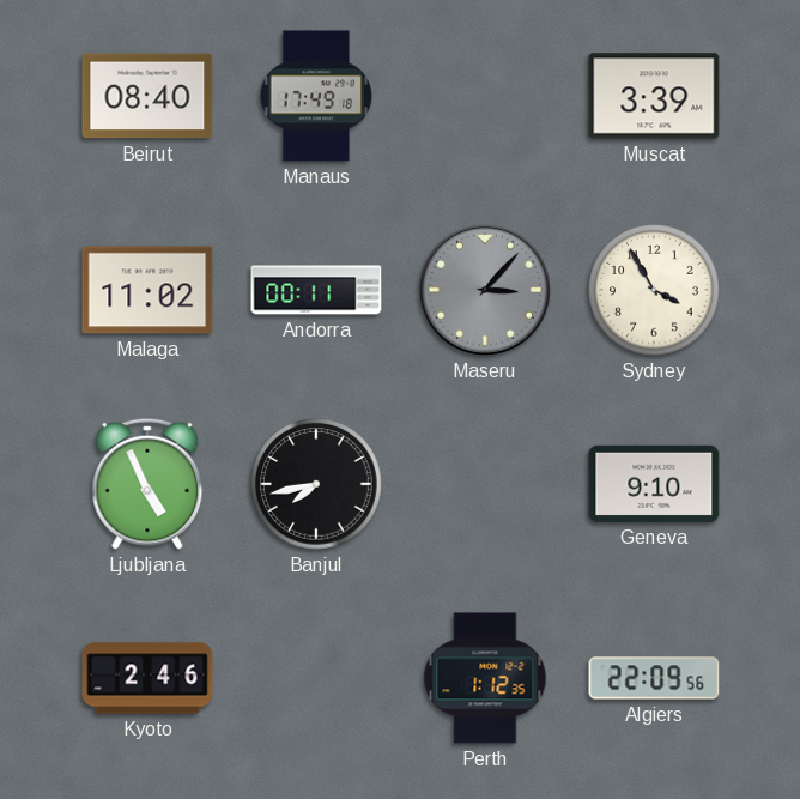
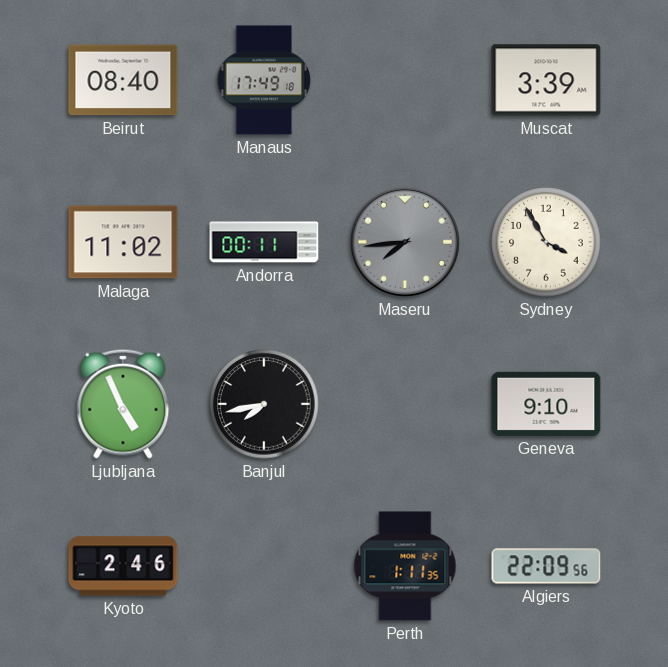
Maseru: 3:07 -> 7:44
Perth: 1:12 -> 1:11
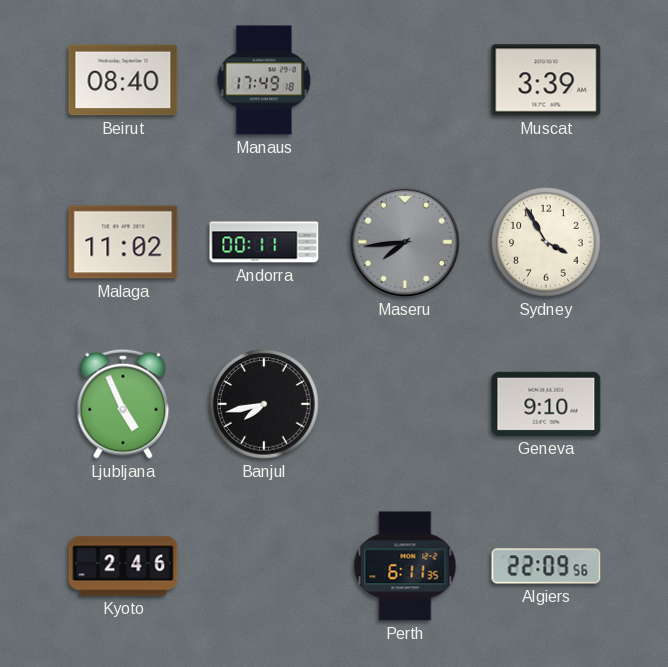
Perth: 1:11 -> 6:11
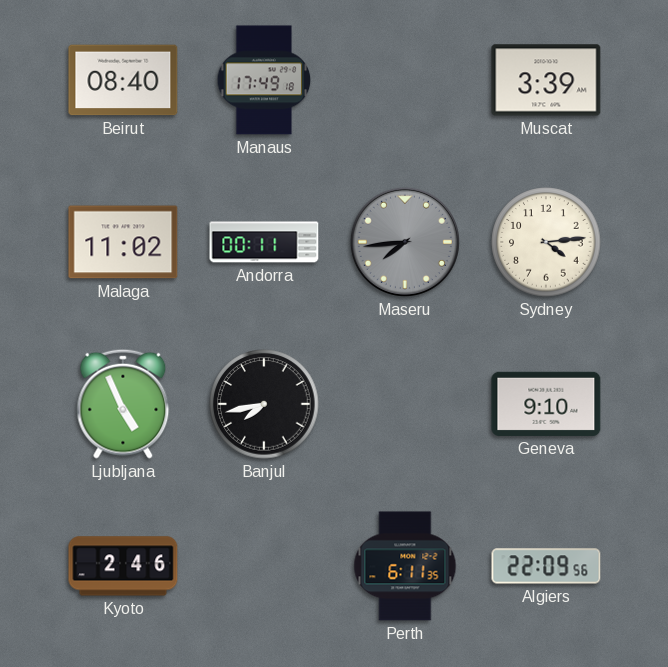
Sydney: 3:55 -> 4:14
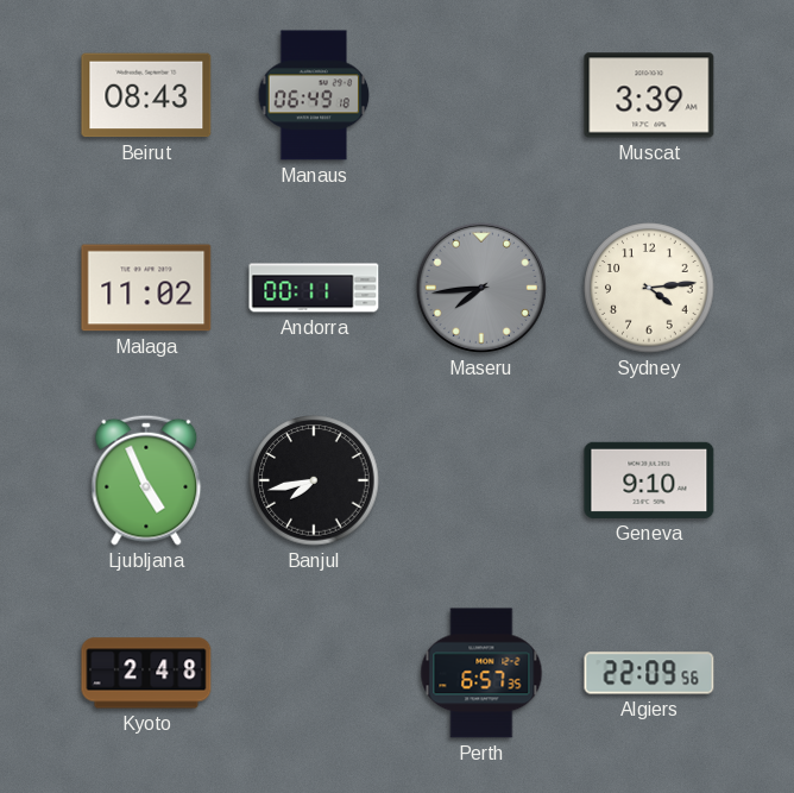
Beirut: 08:40 -> 08:43
Manaus: 17:49 -> 06:49
Kyoto: 2:46 -> 2:48
Perth: 6:11 -> 6:57
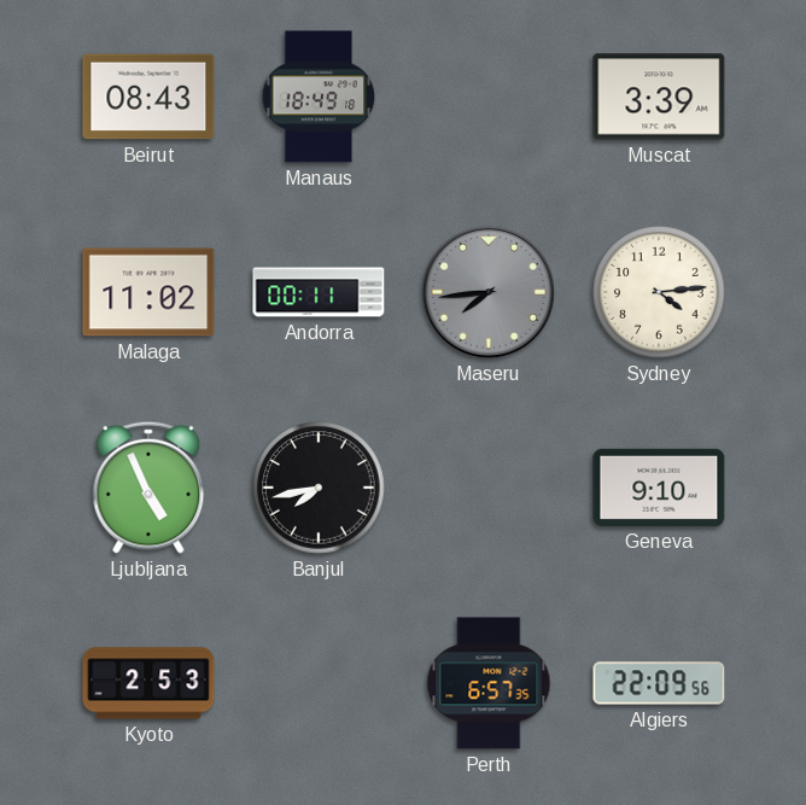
Manaus: 06:49 -> 18:49
Kyoto: 2:48 -> 2:53
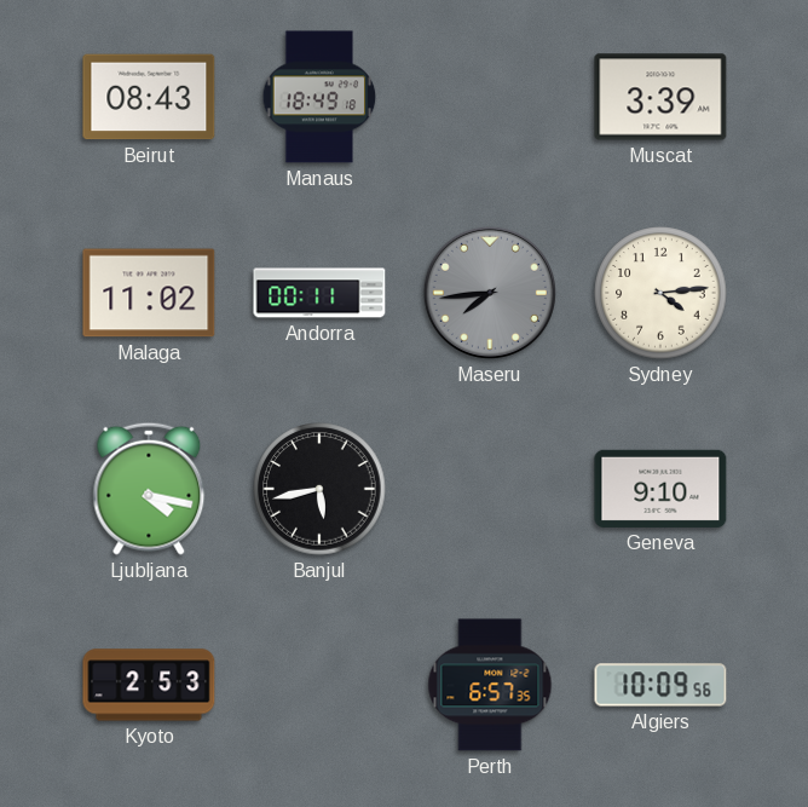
Ljubljana: 4:56 -> 4:17
Banjul: 7:43 -> 5:43
Algiers: 22:09 -> 10:09
